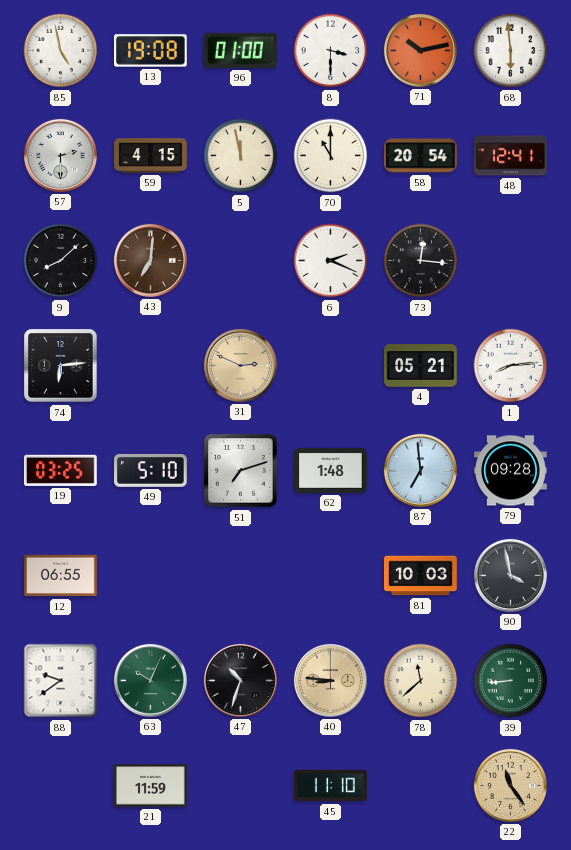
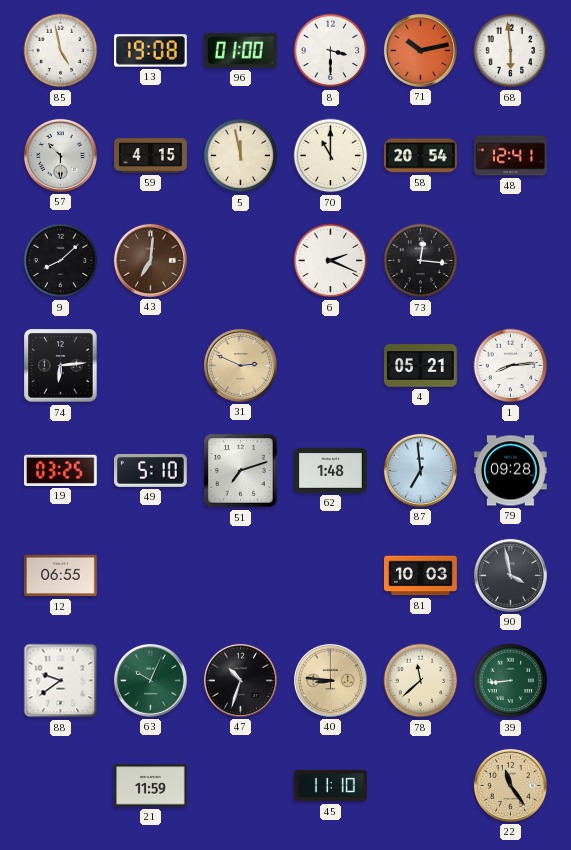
57: 2:30 -> 10:30
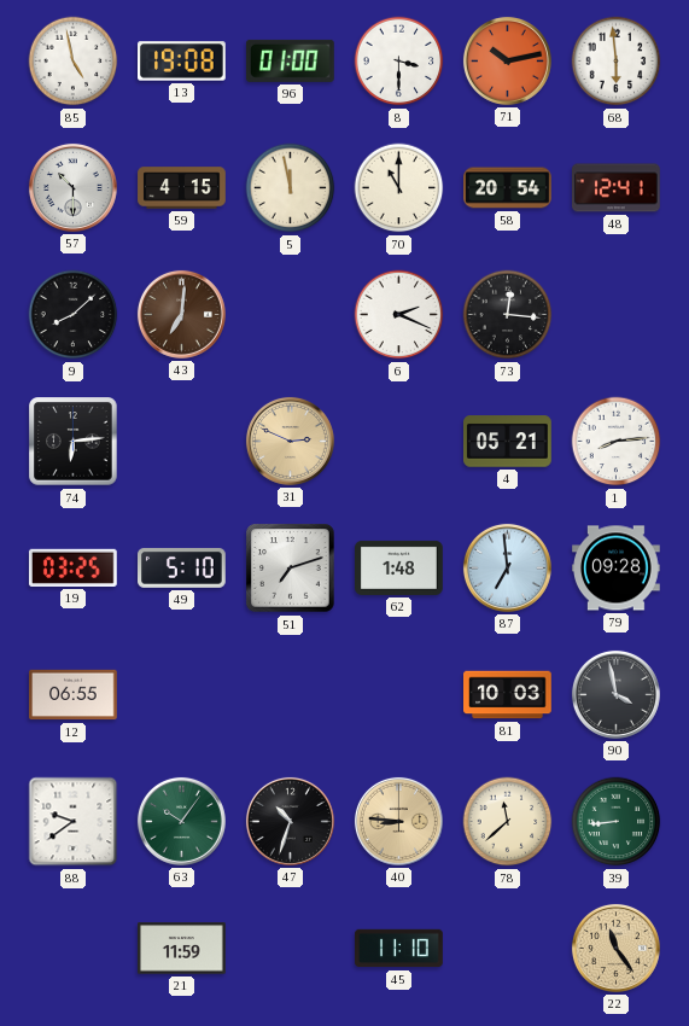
63: 10:04 -> 10:06
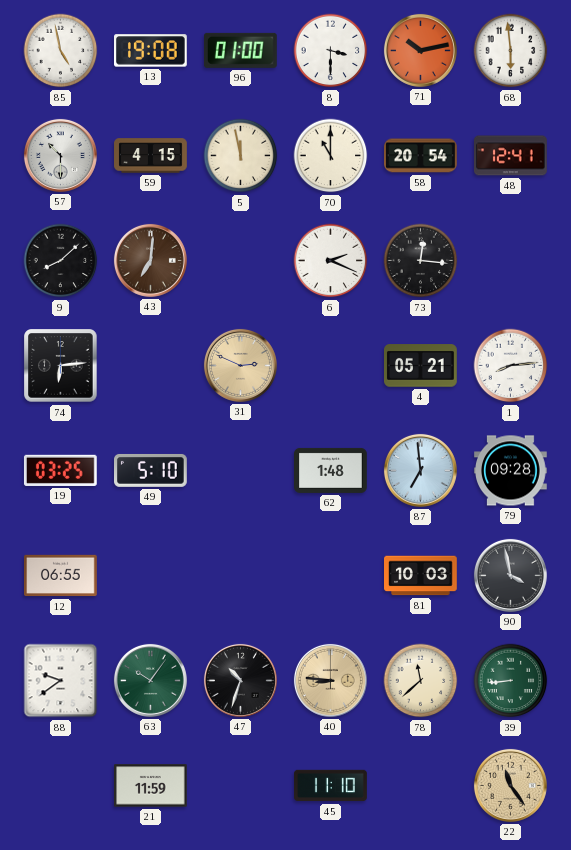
51: 7:12 -> none
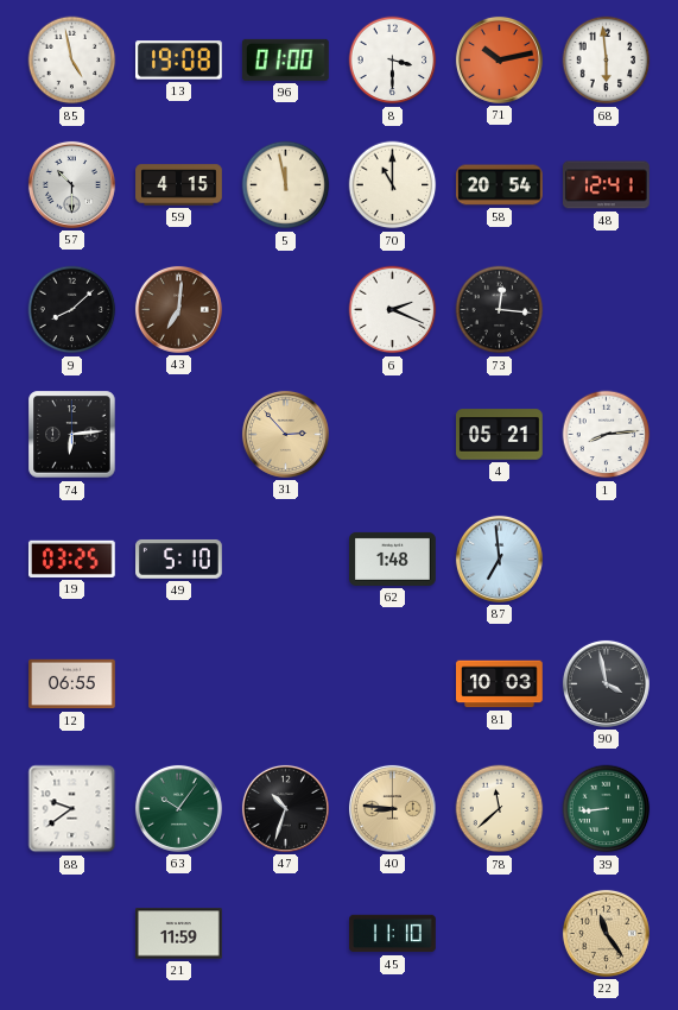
31: 2:49 -> 2:53
79: 09:28 -> none
